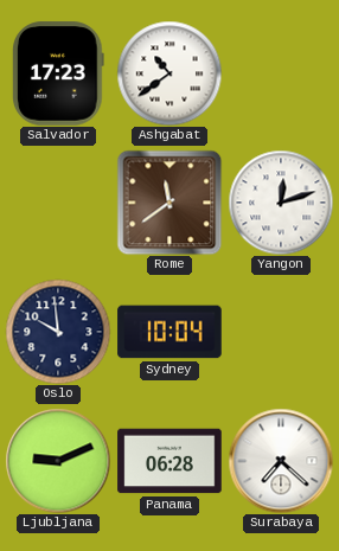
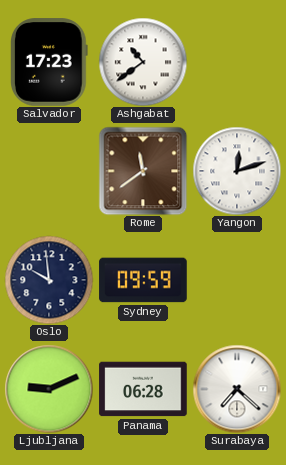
Sydney: 10:04 -> 09:59
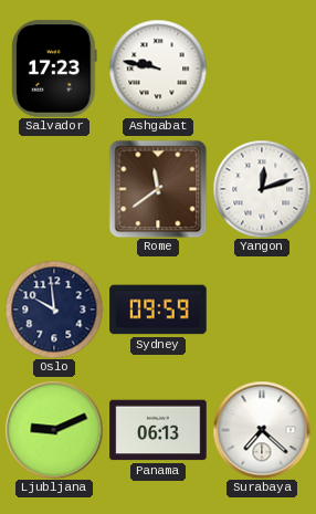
Ashgabat: 10:39 -> 9:47
Panama: 06:28 -> 06:13
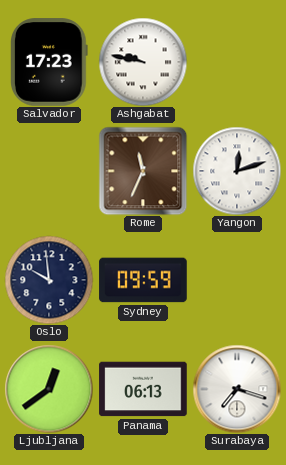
Rome: 11:39 -> 11:34
Ljubljana: 9:11 -> 12:39
Surabaya: 7:22 -> 7:18
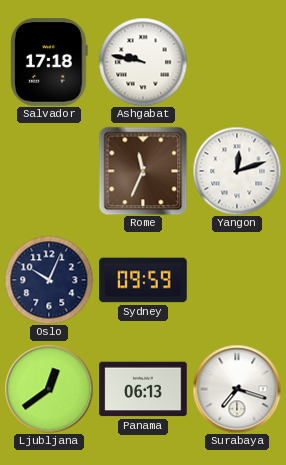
Salvador: 17:23 -> 17:18
Oslo: 9:59 -> 10:04
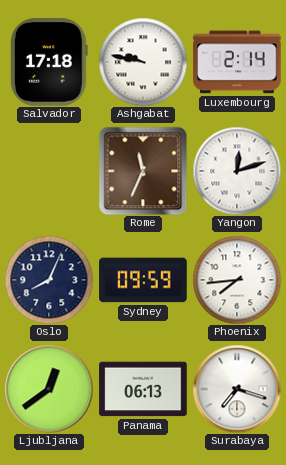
Luxembourg: none -> 2:14
Oslo: 10:04 -> 8:04
Phoenix: none -> 7:44
